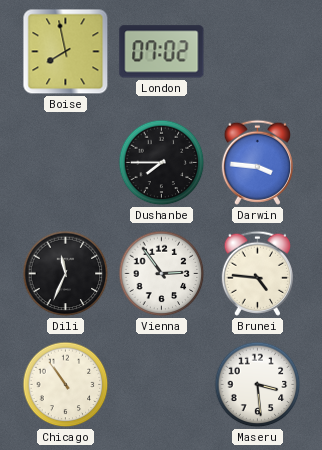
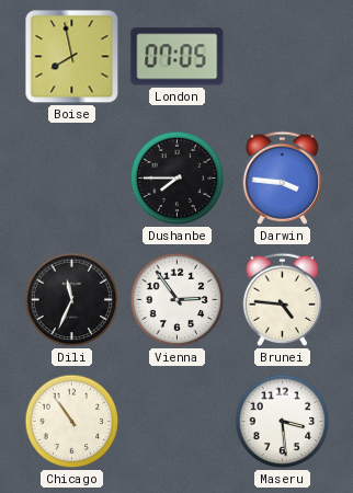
London: 07:02 -> 07:05
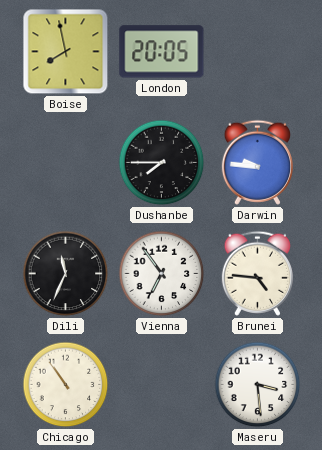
London: 07:05 -> 20:05
Darwin: 3:46 -> 9:46
Vienna: 2:54 -> 6:54
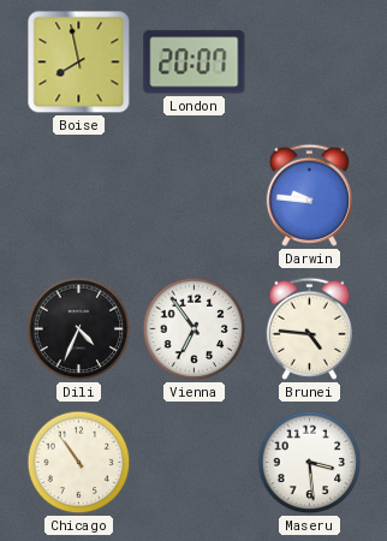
London: 20:05 -> 20:07
Dushanbe: 7:45 -> none
Dili: 11:34 -> 4:34
